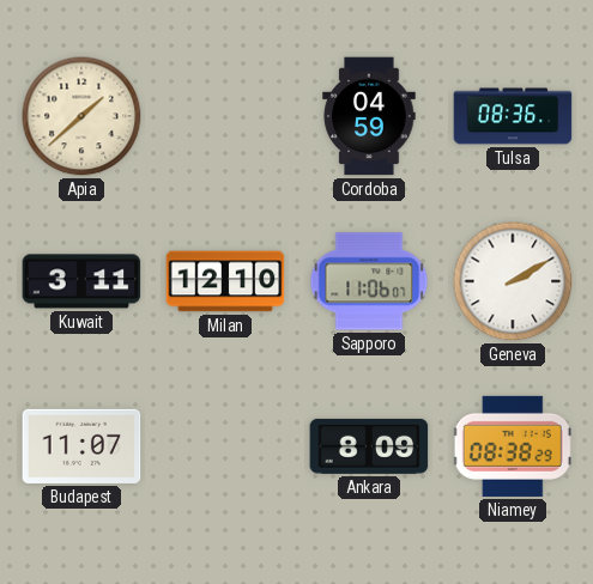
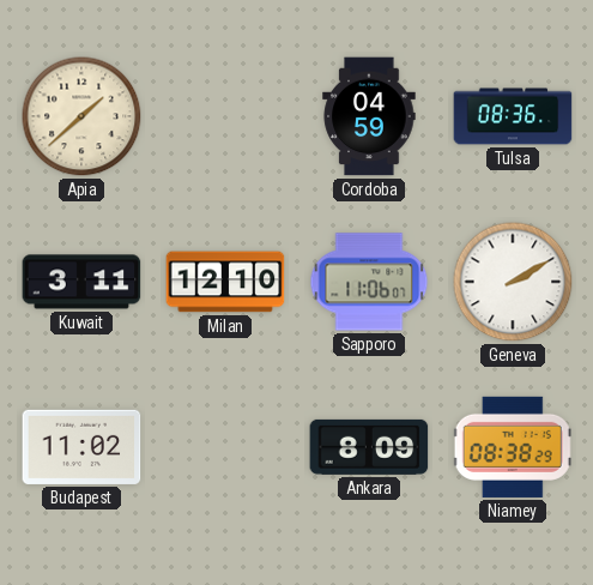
Budapest: 11:07 -> 11:02
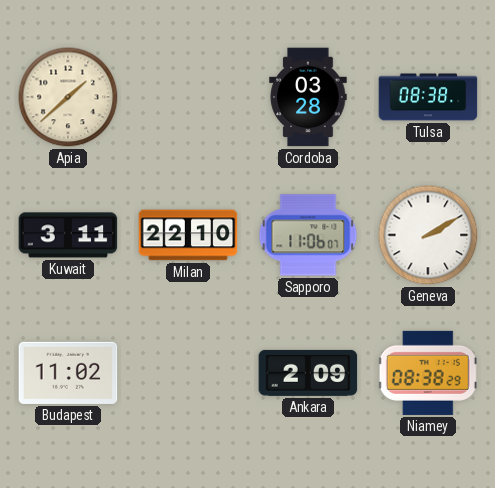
Cordoba: 04:59 -> 03:28
Tulsa: 08:36 -> 08:38
Milan: 12:10 -> 22:10
Ankara: 8:09 -> 2:09
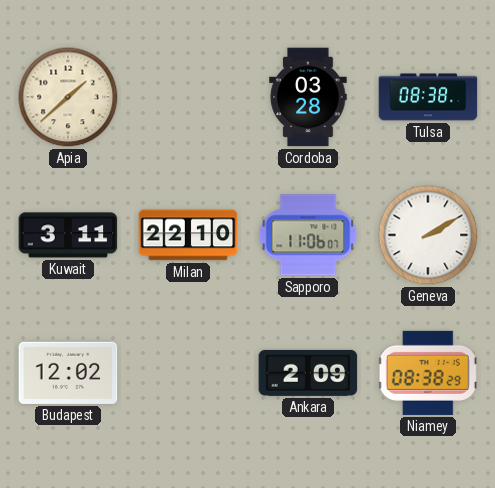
Budapest: 11:02 -> 12:02
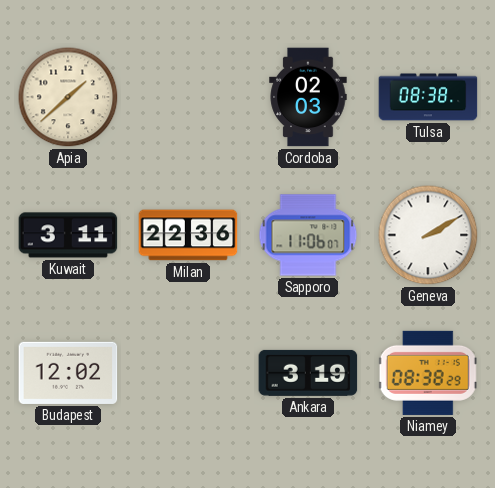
Cordoba: 03:28 -> 02:03
Milan: 22:10 -> 22:36
Ankara: 2:09 -> 3:19
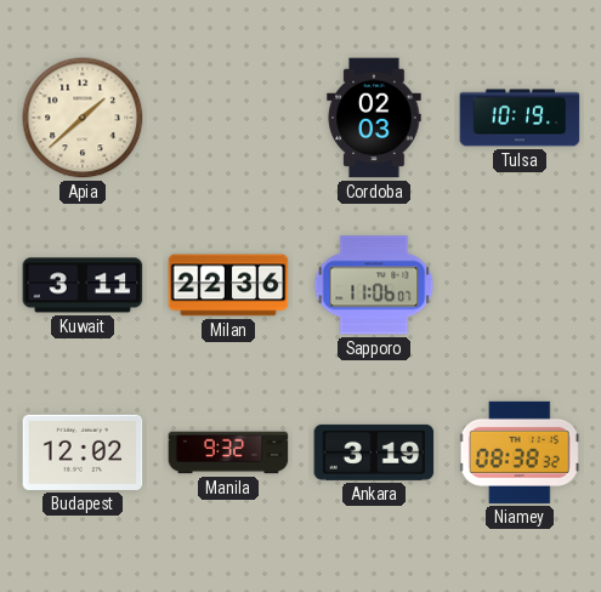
Tulsa: 08:38 -> 10:19
Geneva: 2:10 -> none
Manila: none -> 9:32
Niamey: 08:38:29 -> 08:38:32
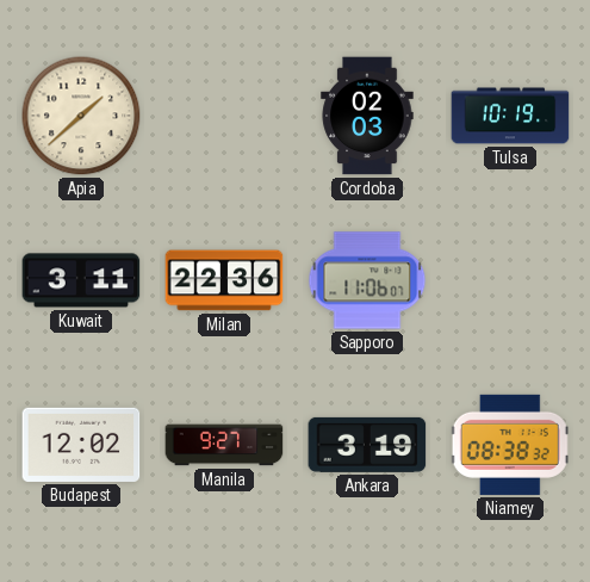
Manila: 9:32 -> 9:27
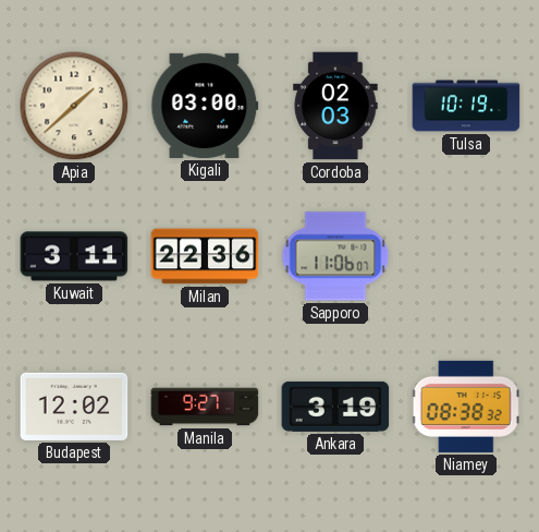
Kigali: none -> 03:00
